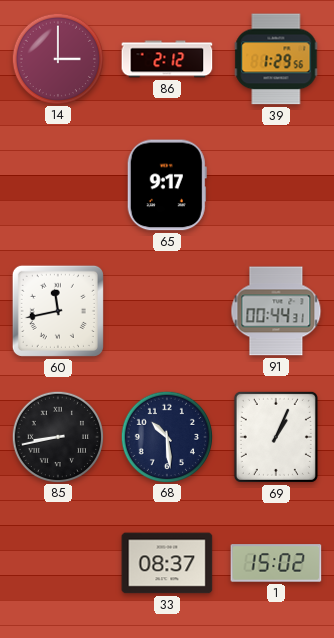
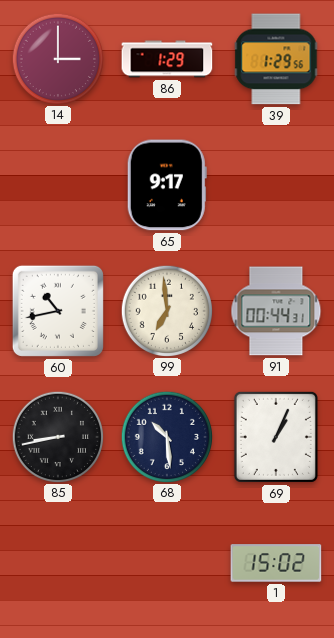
86: 2:12 -> 1:29
60: 11:43 -> 10:43
99: none -> 6:59
33: 08:37 -> none
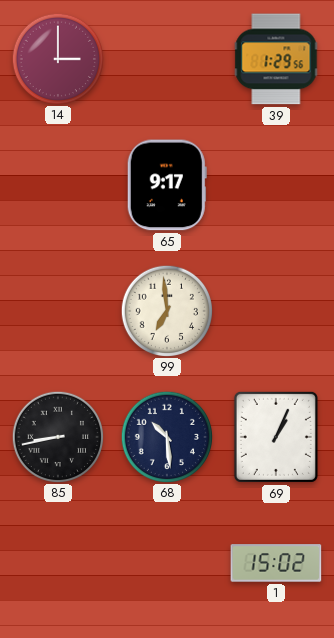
86: 1:29 -> none
60: 10:43 -> none
91: 00:44 -> none
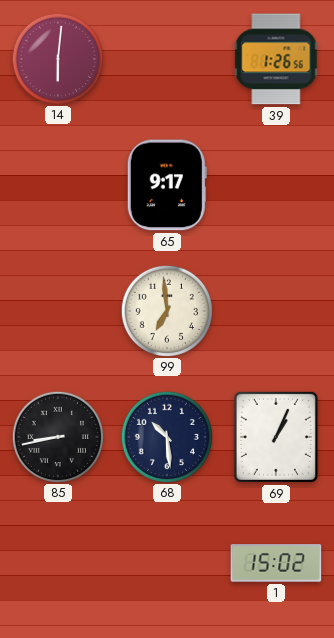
14: 3:00 -> 6:01
39: 1:29 -> 1:26
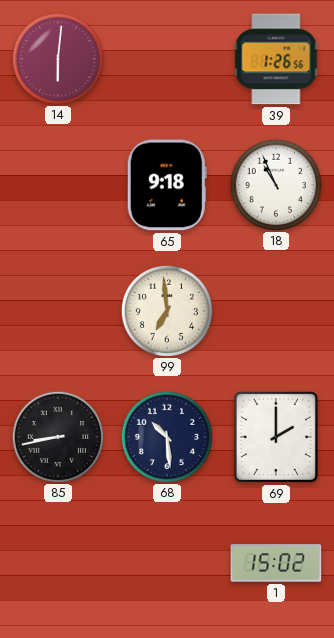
65: 9:17 -> 9:18
18: none -> 10:56
69: 1:04 -> 2:00
